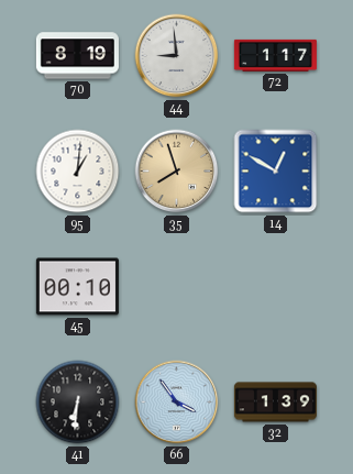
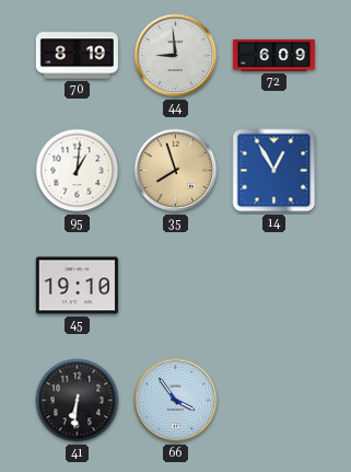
72: 1:17 -> 6:09
14: 12:50 -> 12:55
45: 00:10 -> 19:10
32: 1:39 -> none
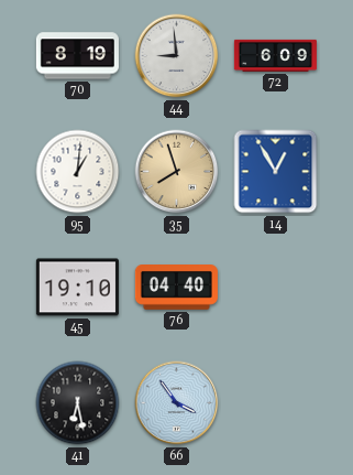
76: none -> 04:40
41: 6:31 -> 6:28
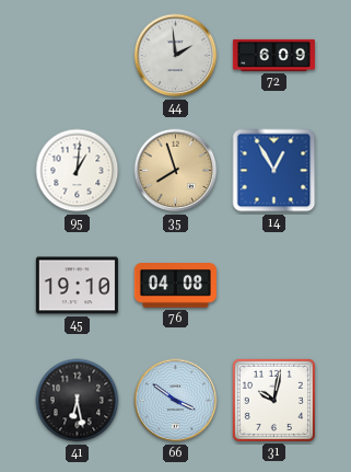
70: 8:19 -> none
44: 8:59 -> 1:59
76: 04:40 -> 04:08
66: 3:54 -> 3:51
31: none -> 10:02
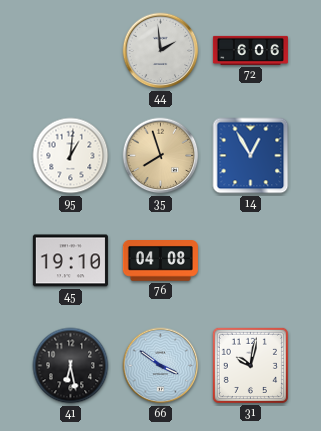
72: 6:09 -> 6:06
